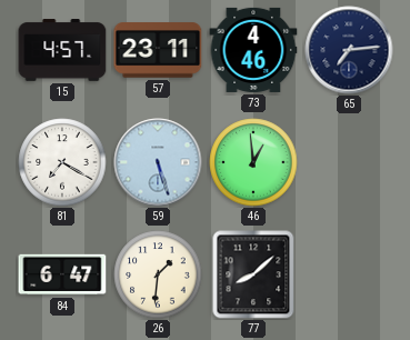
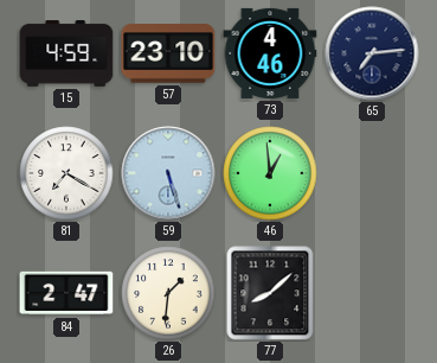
15: 4:57 -> 4:59
57: 23:11 -> 23:10
84: 6:47 -> 2:47
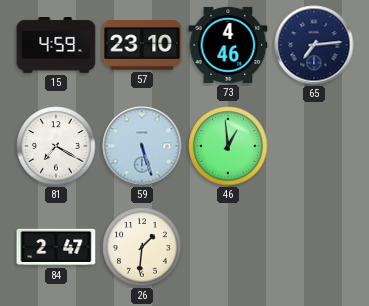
77: 8:08 -> none
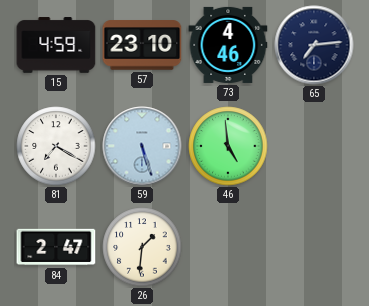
46: 12:59 -> 4:59
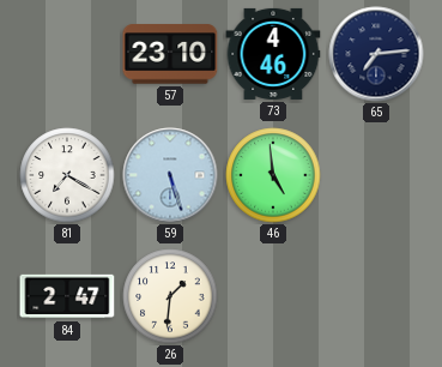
15: 4:59 -> none
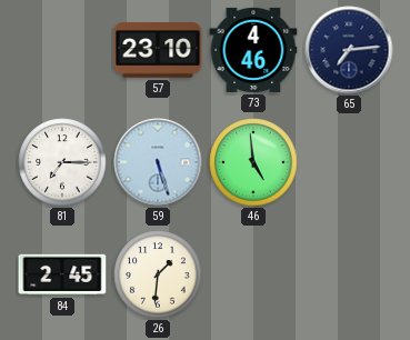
81: 7:20 -> 7:15
84: 2:47 -> 2:45
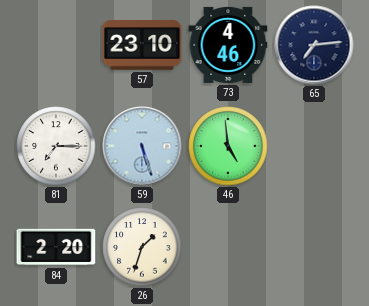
84: 2:45 -> 2:20
26: 1:31 -> 1:33
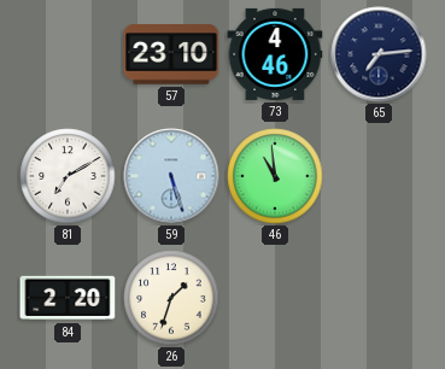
81: 7:15 -> 7:10
46: 4:59 -> 10:59
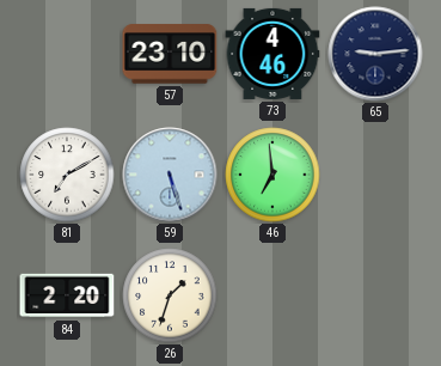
65: 7:14 -> 9:14
46: 10:59 -> 6:59
